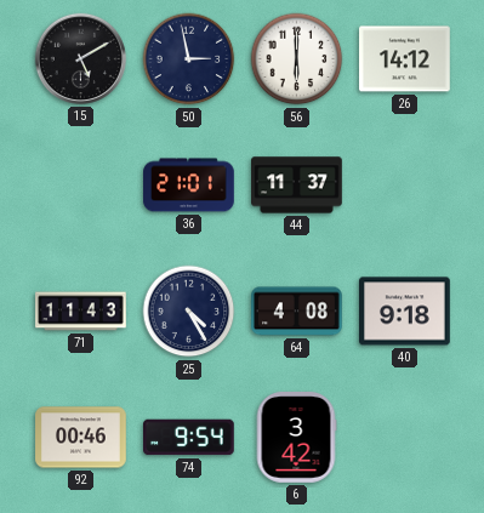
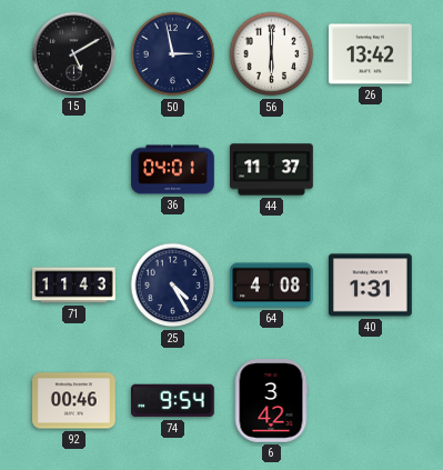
26: 14:12 -> 13:42
36: 21:01 -> 04:01
40: 9:18 -> 1:31
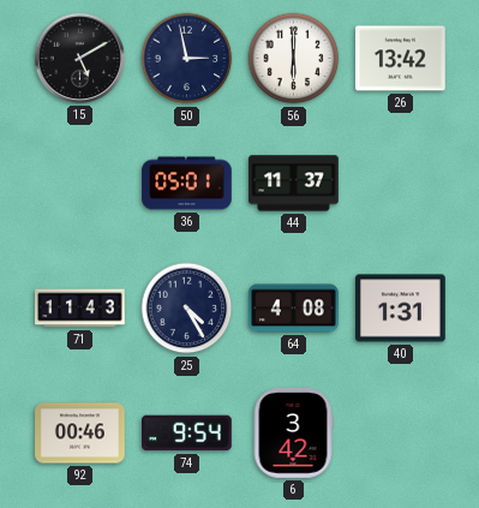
36: 04:01 -> 05:01
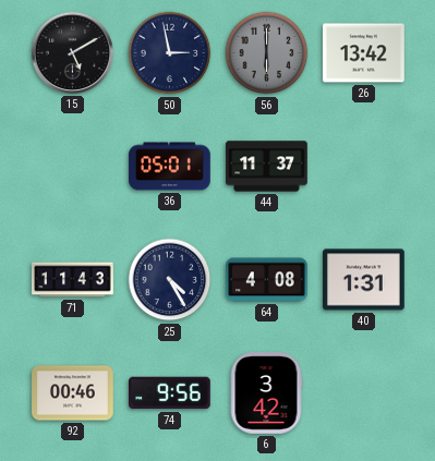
56 dial: white -> grey
74: 9:54 -> 9:56
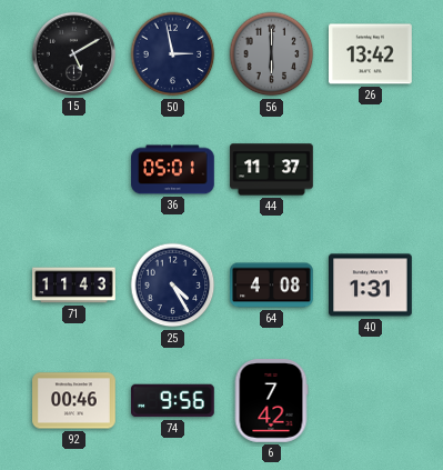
6: 3:42 -> 7:42
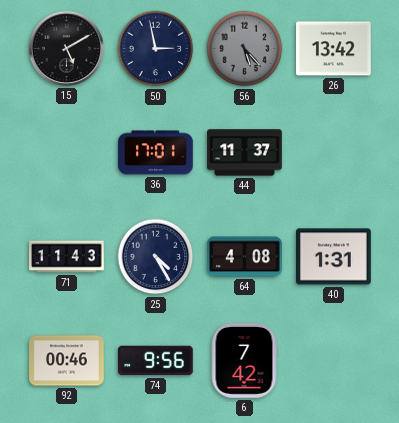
56: 6:00 -> 5:23
36: 05:01 -> 17:01
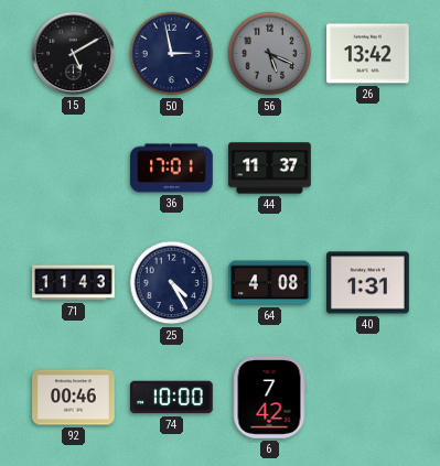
56: 5:23 -> 5:19
74: 9:56 -> 10:00
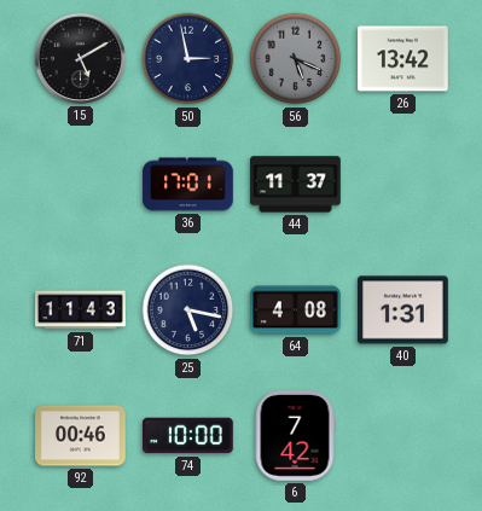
25: 4:25 -> 5:17
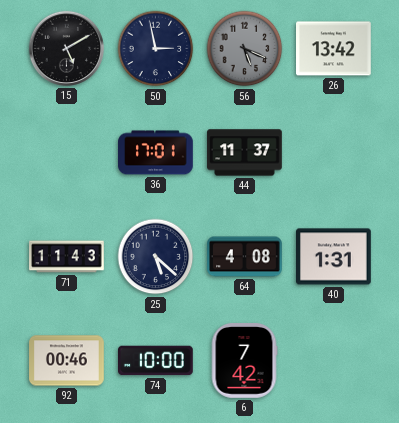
25: 5:17 -> 5:22
